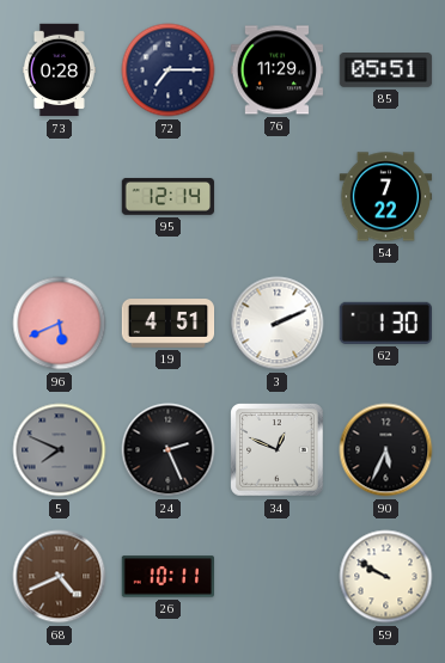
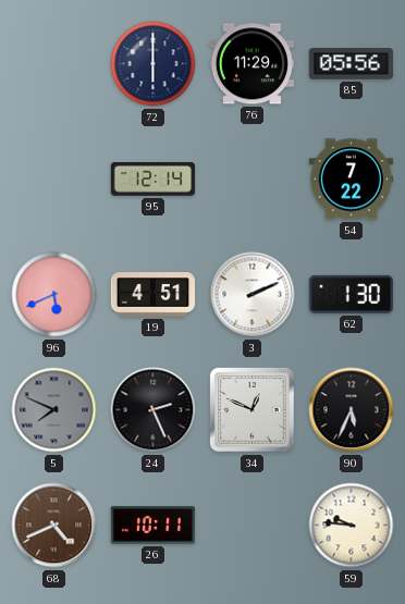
73: 0:28 -> none
72: 7:15 -> 6:00
85: 05:51 -> 05:56
59: 9:50 -> 9:46
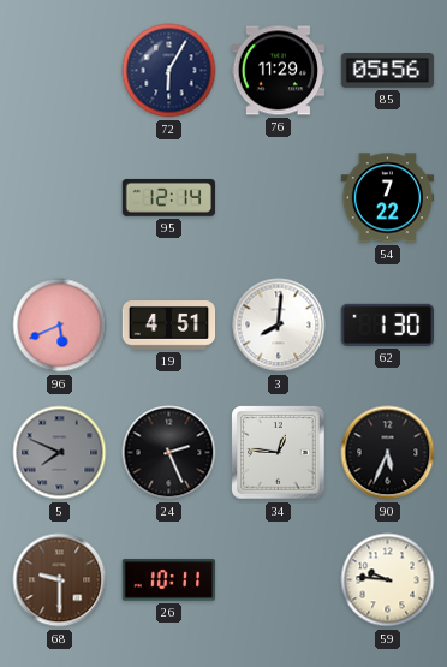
72: 6:00 -> 6:05
3: 2:11 -> 8:01
34: 12:49 -> 12:46
68: 4:41 -> 9:30
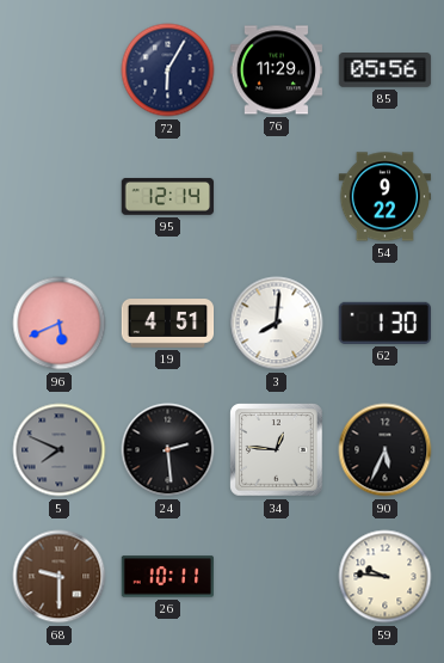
54: 7:22 -> 9:22
24: 2:26 -> 2:29
